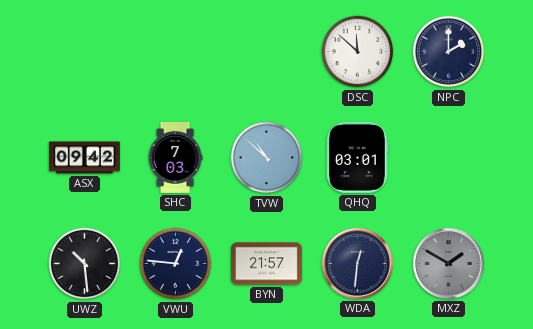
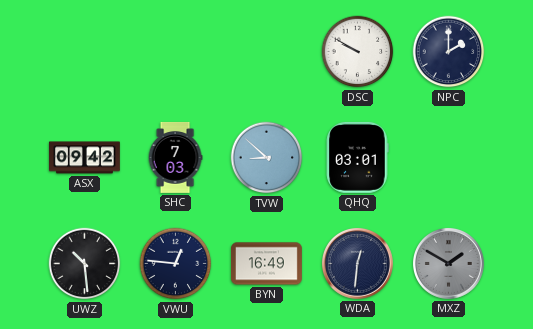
DSC: 11:52 -> 9:50
TVW: 10:52 -> 8:52
BYN: 21:57 -> 16:49
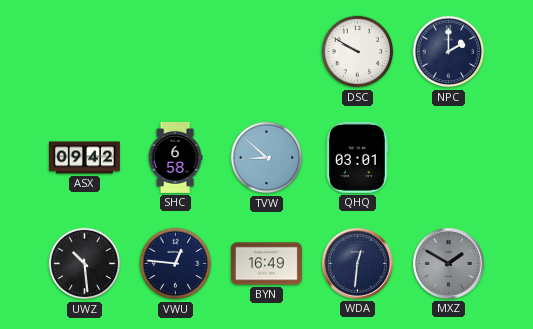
SHC: 7:03 -> 6:58
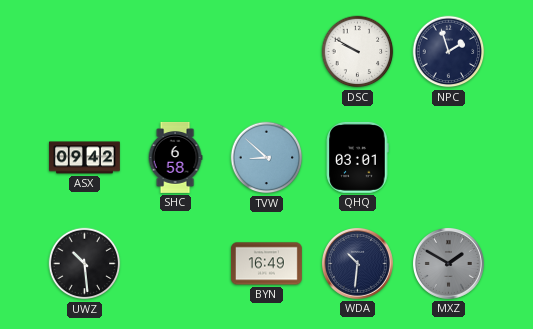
NPC: 2:00 -> 1:57
VWU: 12:46 -> none
WDA: 12:31 -> 10:31
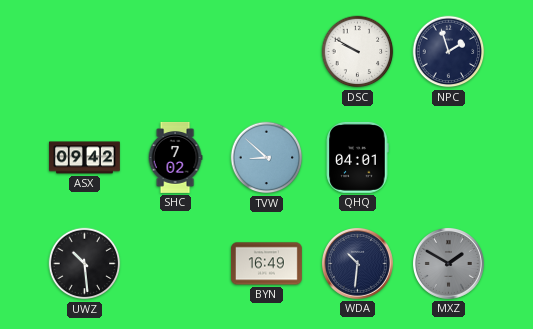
SHC: 6:58 -> 7:02
QHQ: 03:01 -> 04:01
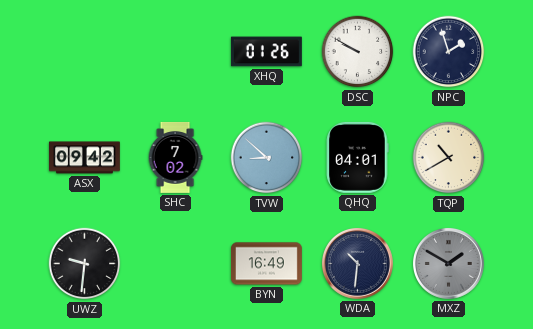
XHQ: none -> 01:26
TQP: none -> 10:40
UWZ: 10:29 -> 9:31
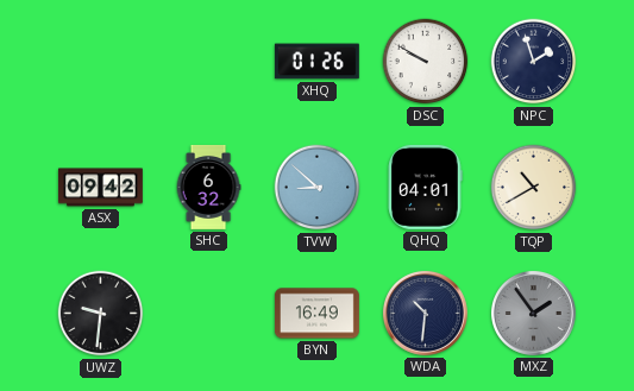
SHC: 7:02 -> 6:32
MXZ: 1:50 -> 1:54
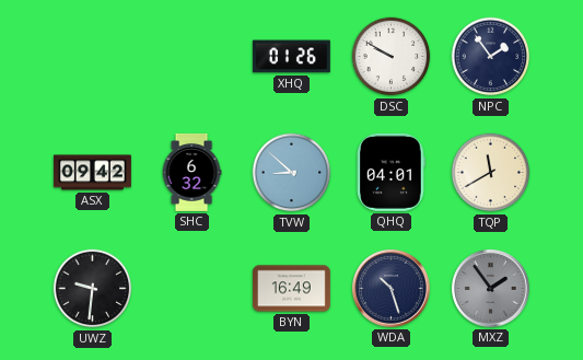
NPC: 1:57 -> 1:54
TQP: 10:40 -> 11:40
WDA: 10:31 -> 10:27
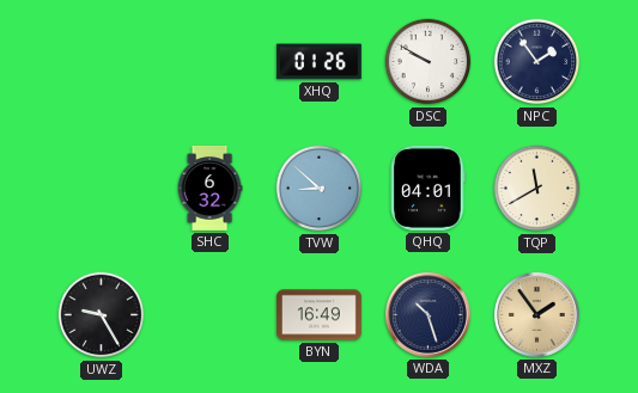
ASX: 09:42 -> none
UWZ: 9:31 -> 9:25
MXZ dial: grey -> champagne
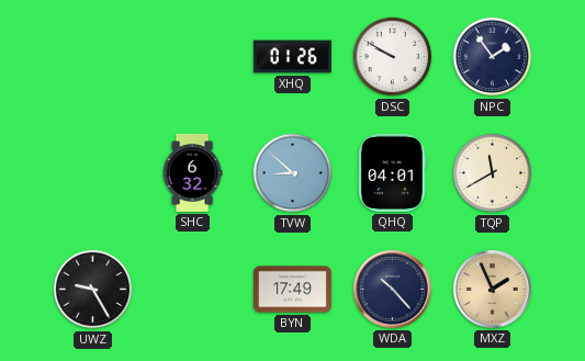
BYN: 16:49 -> 17:49
WDA: 10:27 -> 10:23
MXZ: 1:54 -> 1:56
